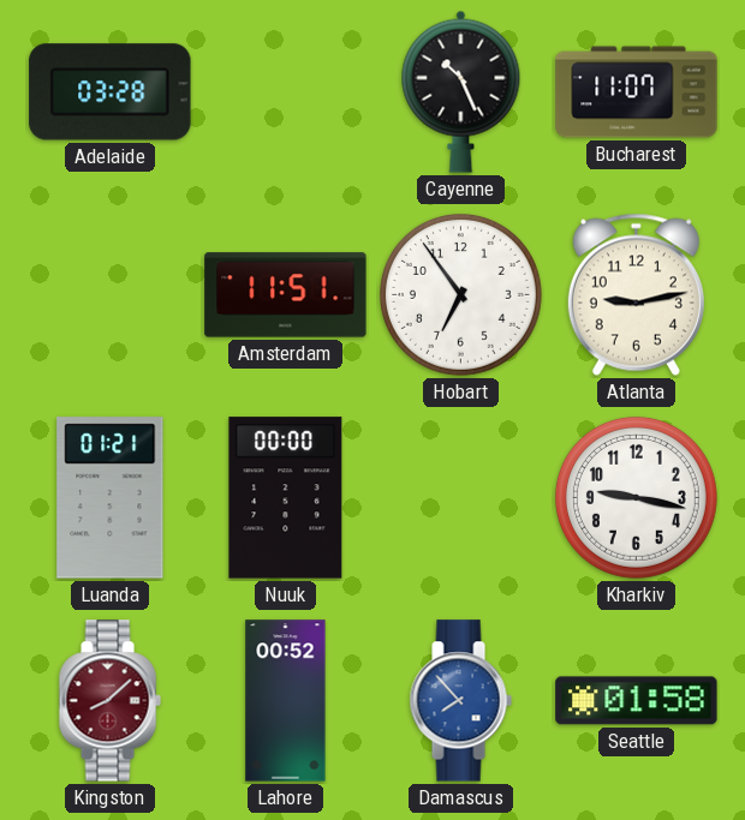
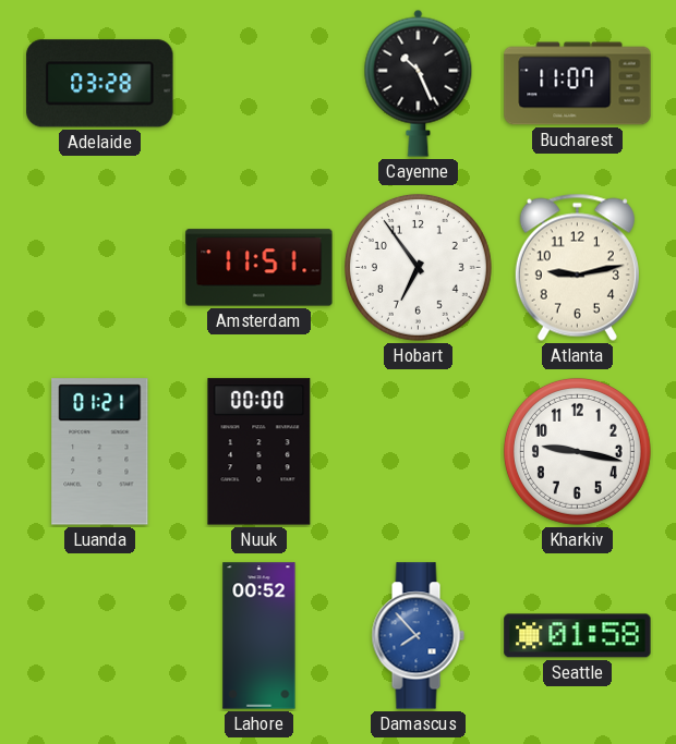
Kingston: 8:08 -> none
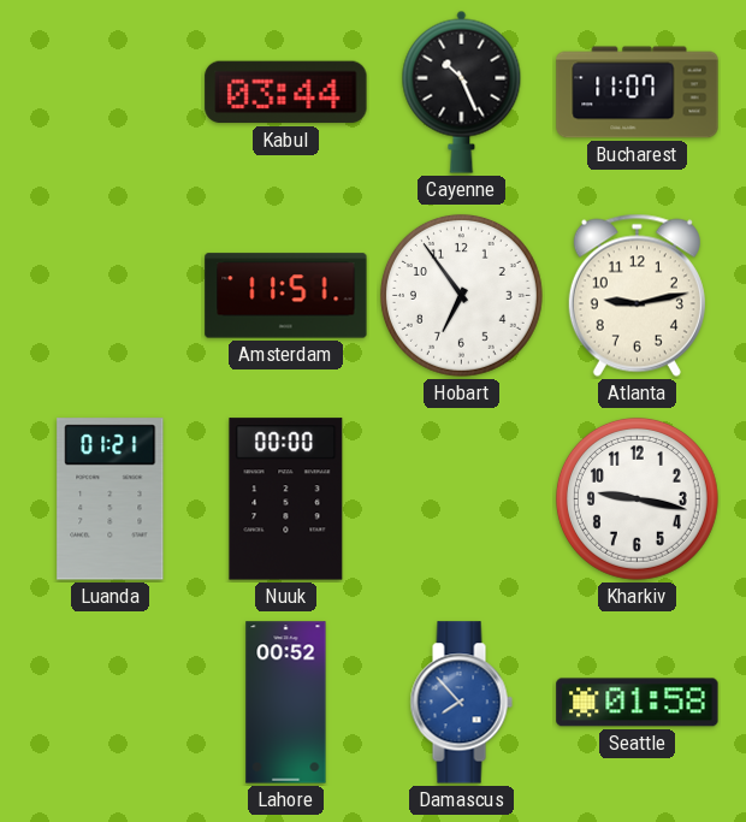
Adelaide: 03:28 -> none
Kabul: none -> 03:44
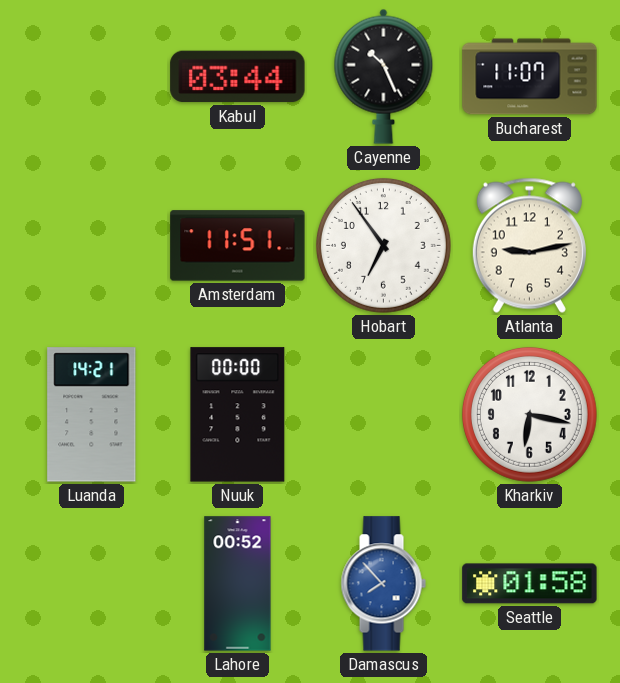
Luanda: 01:21 -> 14:21
Kharkiv: 9:17 -> 6:17
